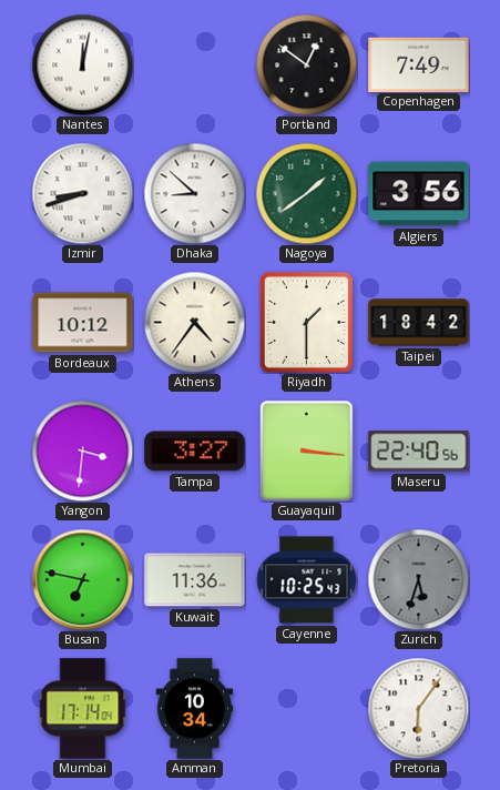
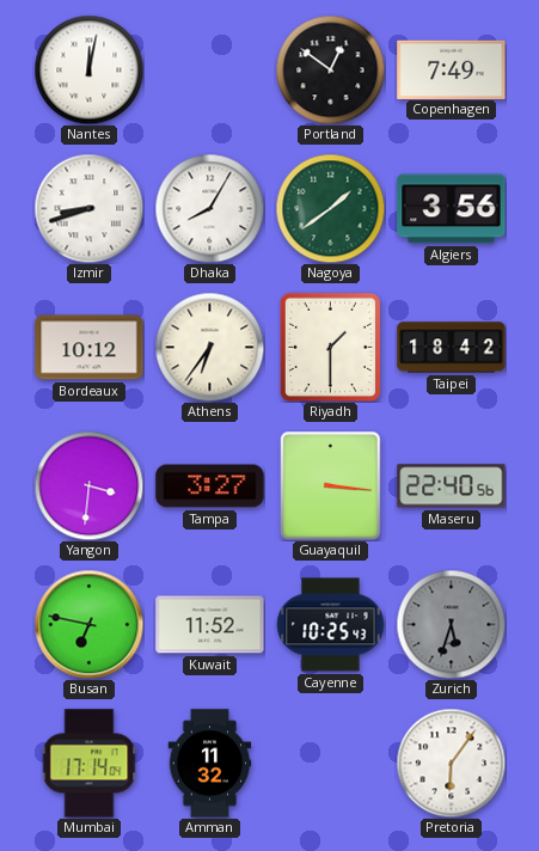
Dhaka: 8:52 -> 8:05
Athens: 4:36 -> 6:36
Kuwait: 11:36 -> 11:52
Amman: 10:34 -> 11:32
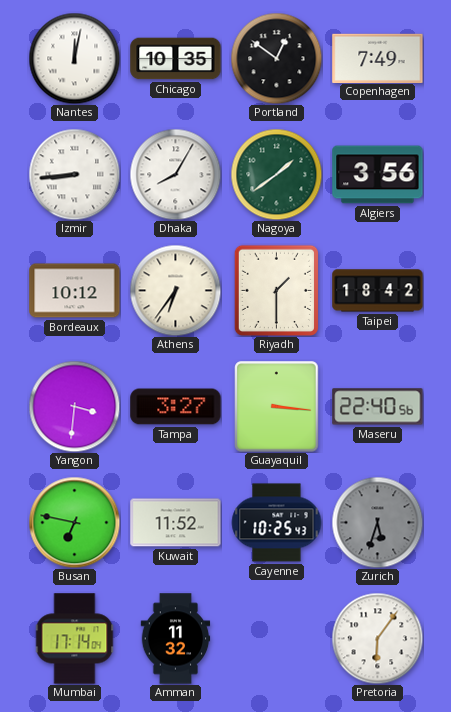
Chicago: none -> 10:35
Izmir: 8:42 -> 8:44
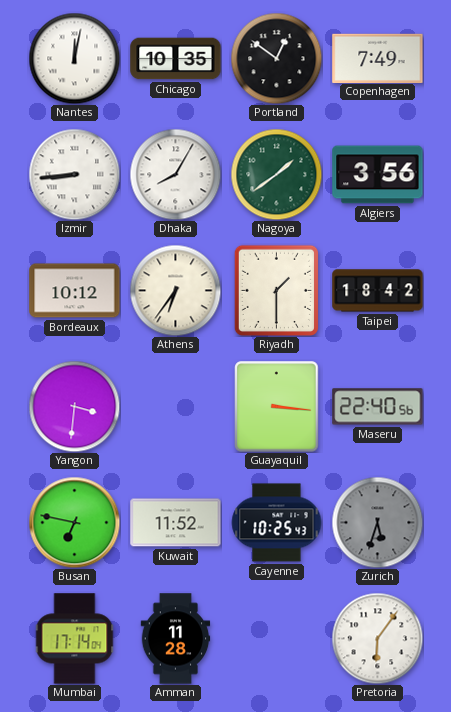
Tampa: 3:27 -> none
Amman: 11:32 -> 11:28
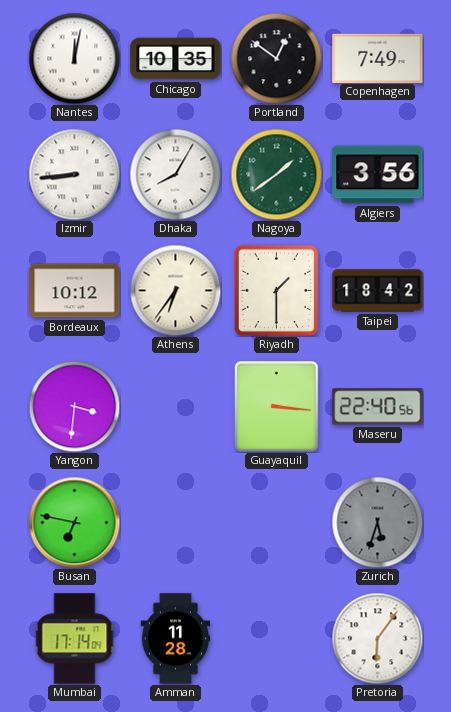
Kuwait: 11:52 -> none
Cayenne: 10:25 -> none
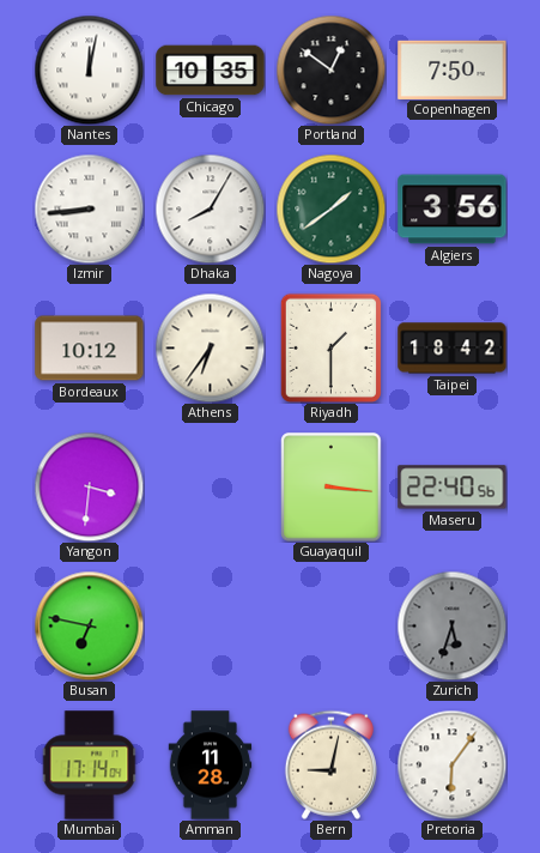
Copenhagen: 7:49 -> 7:50
Bern: none -> 9:02
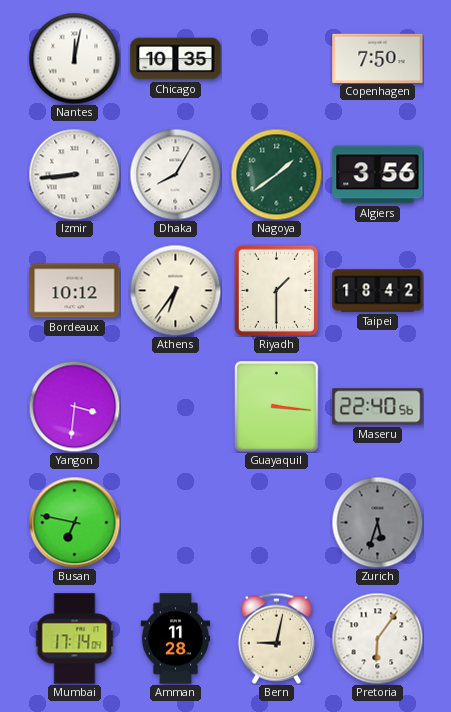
Portland: 12:51 -> none
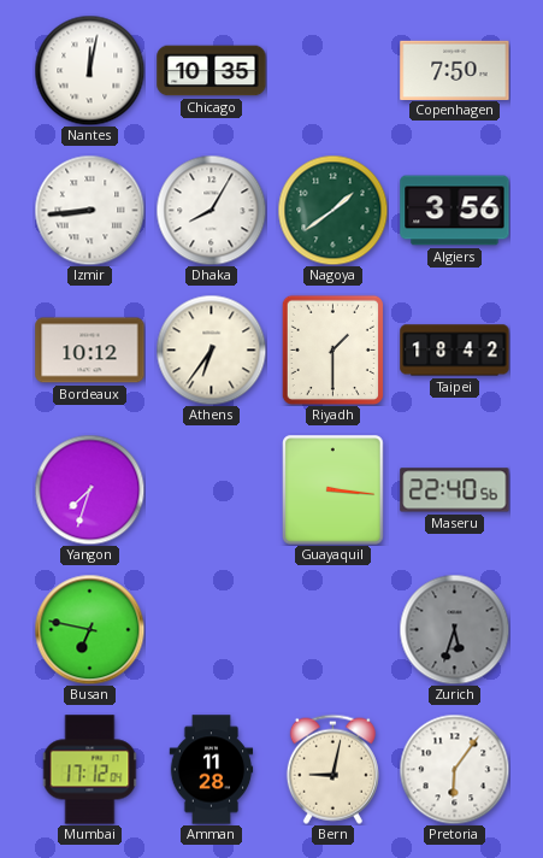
Yangon: 3:31 -> 7:33
Mumbai: 17:14 -> 17:12
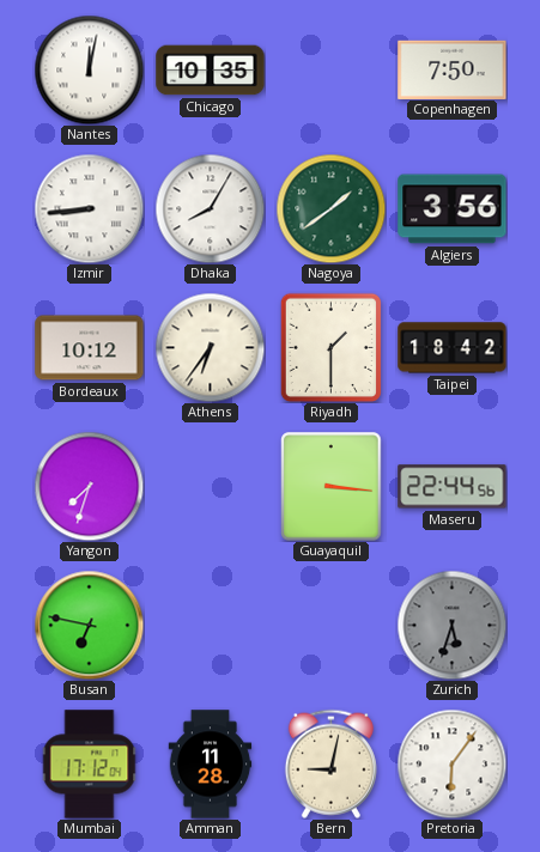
Maseru: 22:40 -> 22:44
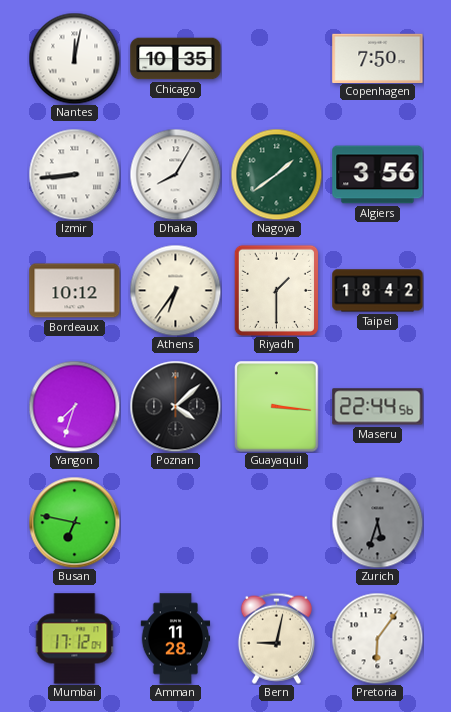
Poznan: none -> 4:08
